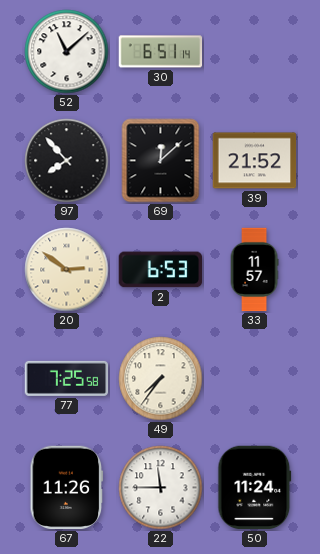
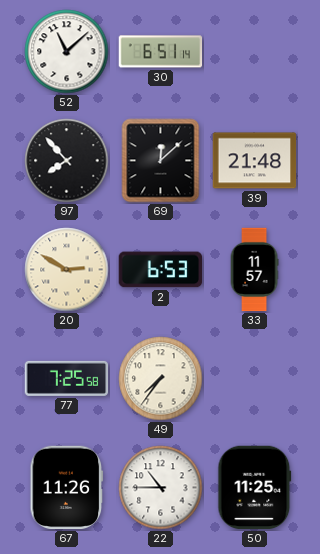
39: 21:52 -> 21:48
20: 2:51 -> 2:50
22: 11:45 -> 10:45
50: 11:24 -> 11:25
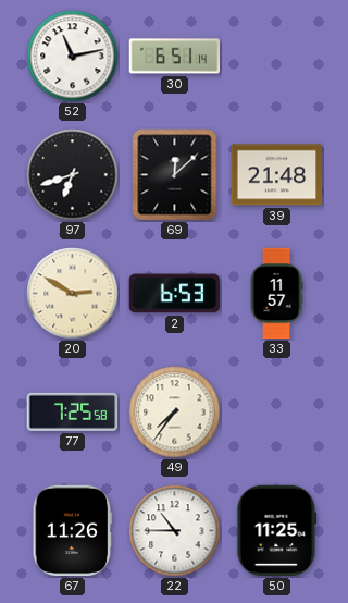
52: 11:08 -> 11:13
97: 7:53 -> 6:42
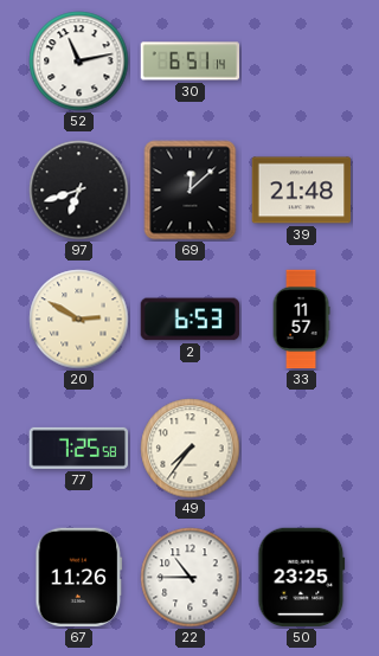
50: 11:25 -> 23:25
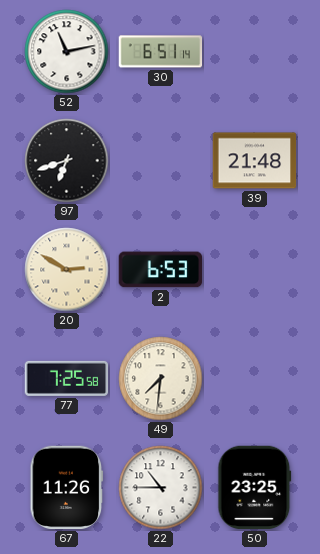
69: 12:08 -> none
33: 11:57 -> none
49: 7:36 -> 7:31
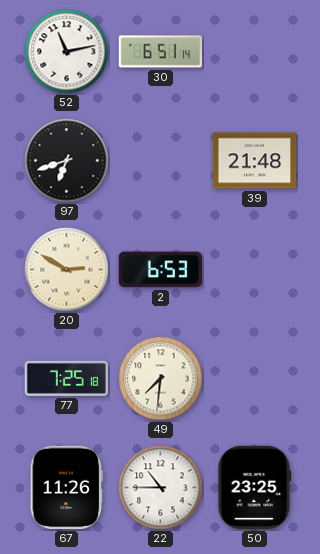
77: 7:25:58 -> 7:25:18
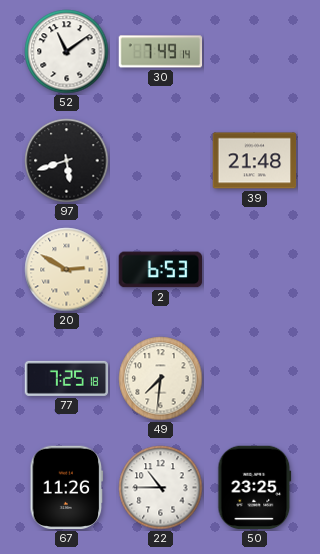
52: 11:13 -> 11:09
30: 6:51 -> 7:49
97: 6:42 -> 5:42
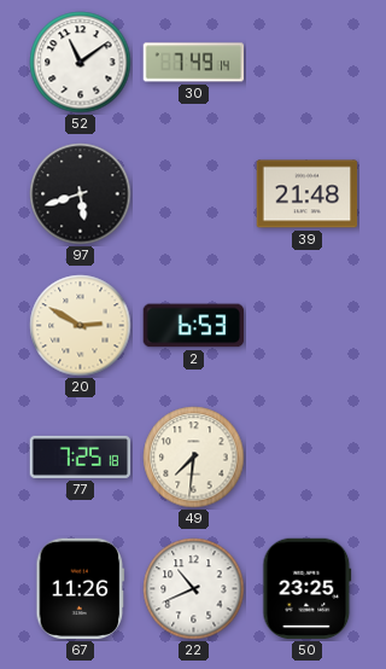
22: 10:45 -> 10:41
